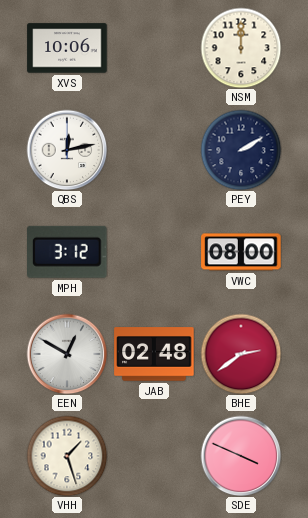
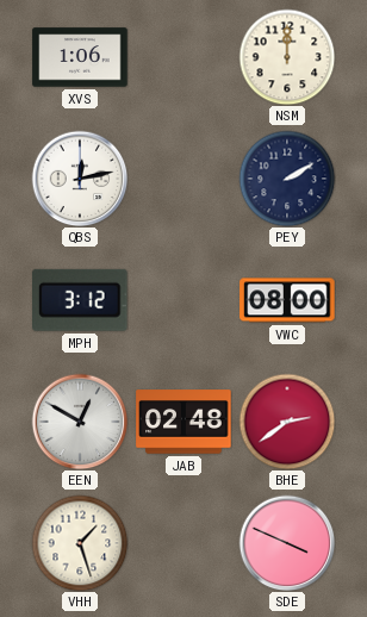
XVS: 10:06 -> 1:06
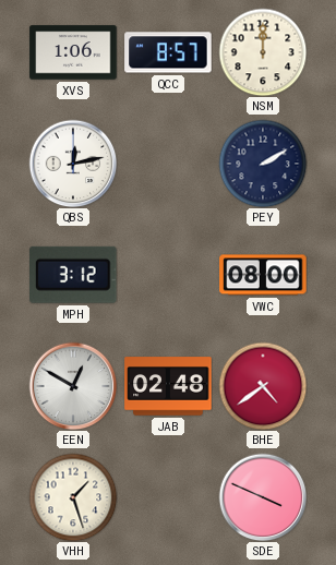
QCC: none -> 8:57
BHE: 2:39 -> 4:39
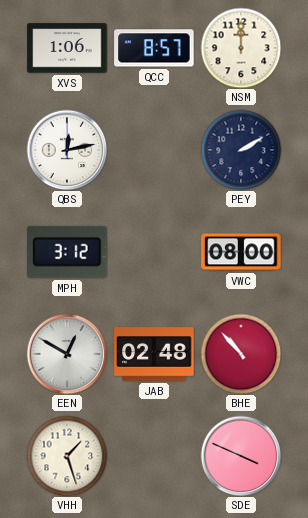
BHE: 4:39 -> 10:53
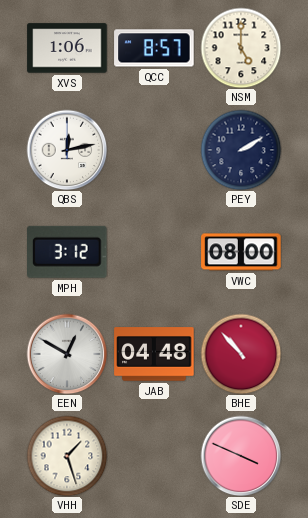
NSM: 12:00 -> 5:00
JAB: 02:48 -> 04:48
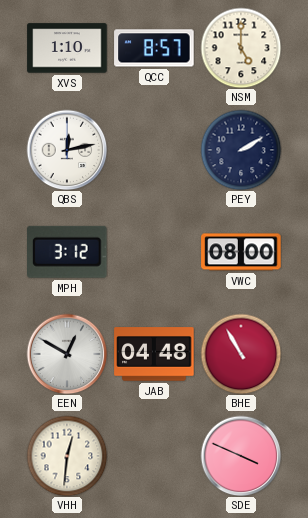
XVS: 1:06 -> 1:10
BHE: 10:53 -> 10:55
VHH: 1:27 -> 12:31
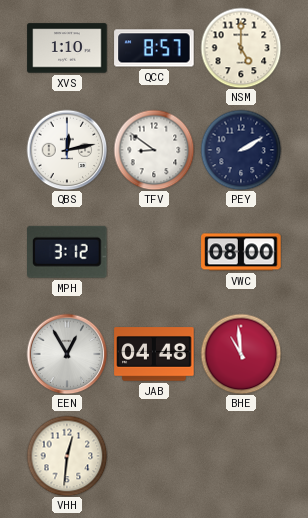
TFV: none -> 8:51
EEN: 12:50 -> 12:55
BHE: 10:55 -> 10:59
SDE: 3:49 -> none
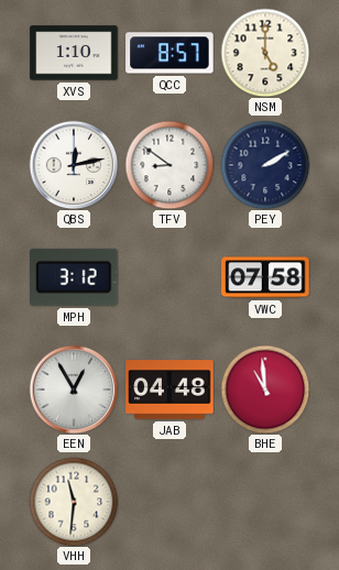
VWC: 08:00 -> 07:58
VHH: 12:31 -> 11:31
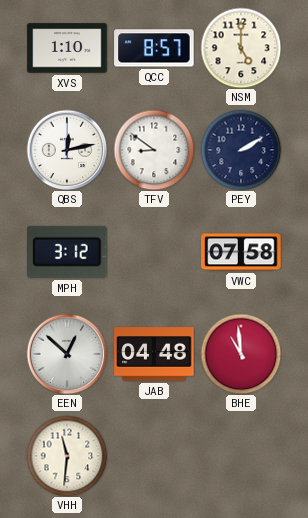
EEN: 12:55 -> 12:52
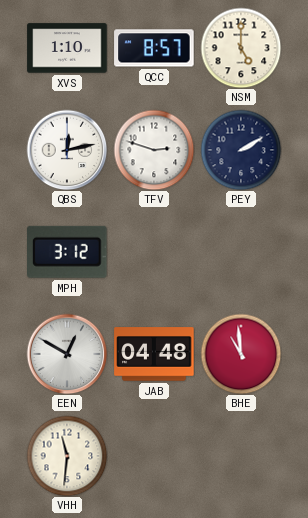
TFV: 8:51 -> 2:48
VWC: 07:58 -> none
EEN: 12:52 -> 12:50
